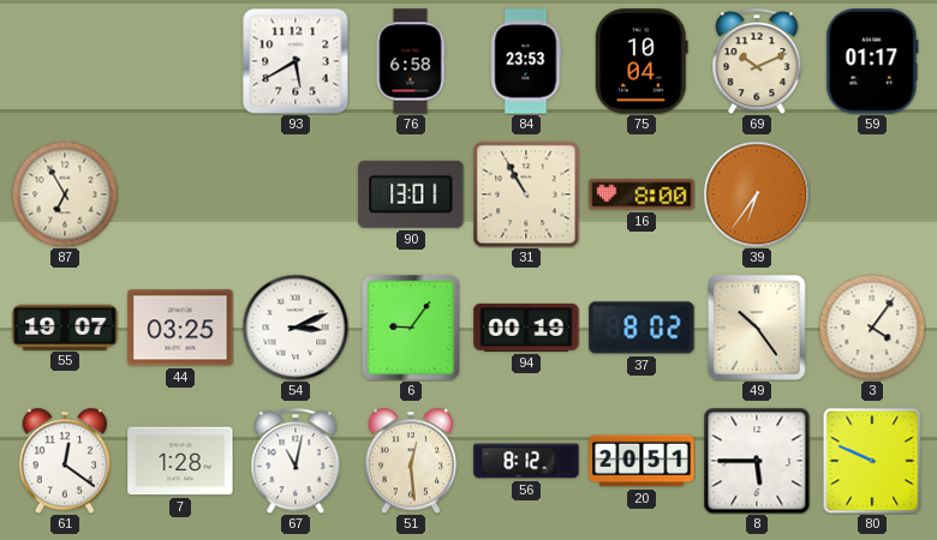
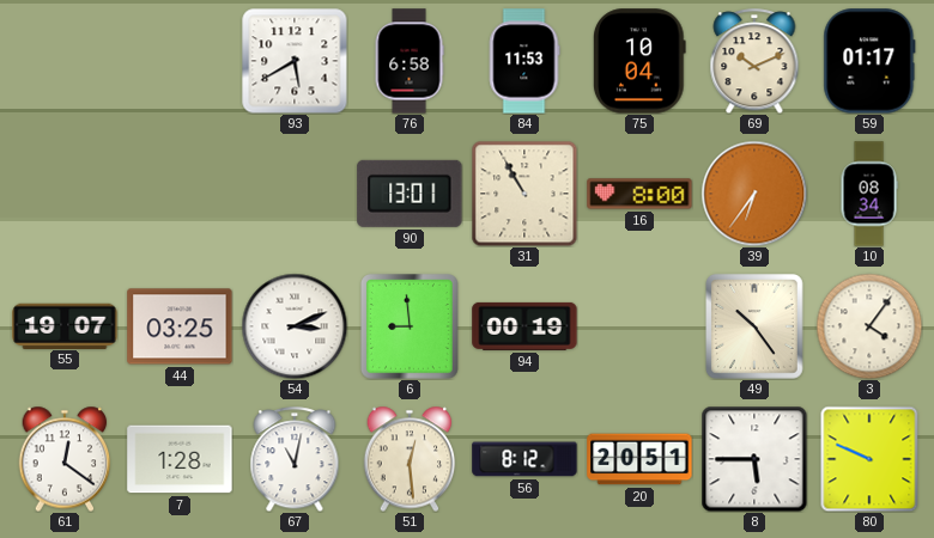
84: 23:53 -> 11:53
87: 6:55 -> none
10: none -> 08:34
6: 9:06 -> 8:59
37: 8:02 -> none
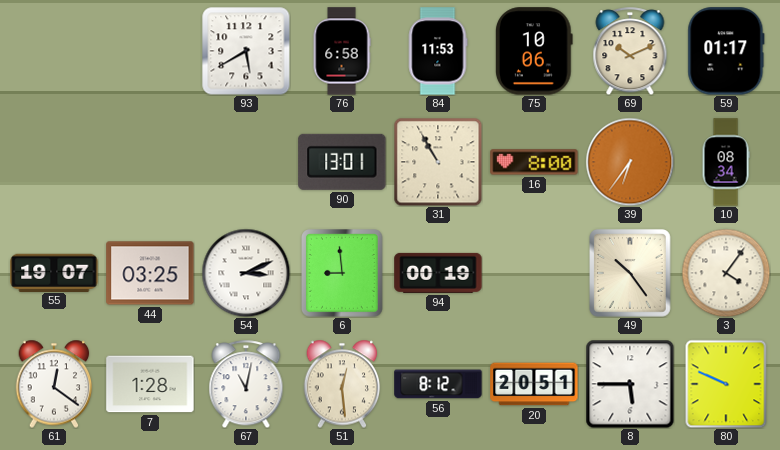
75: 10:04 -> 10:06
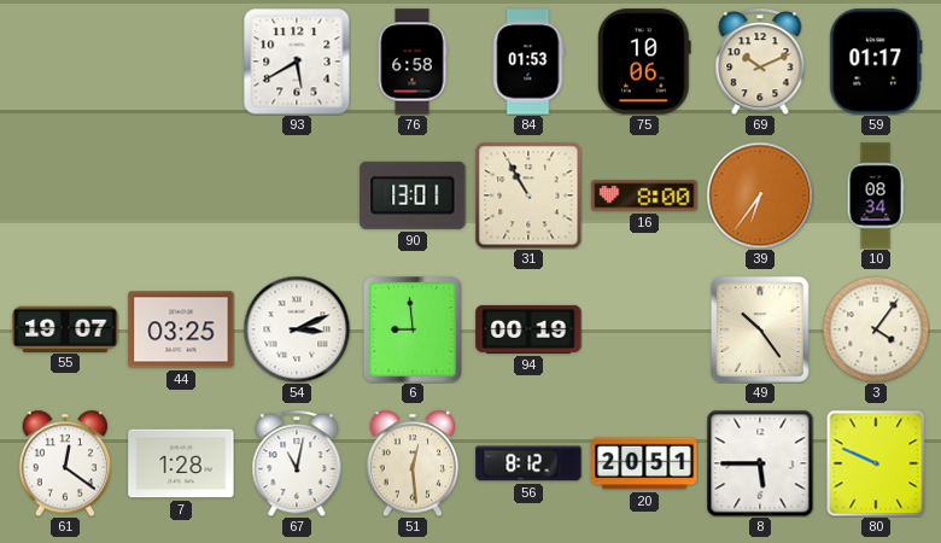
84: 11:53 -> 01:53
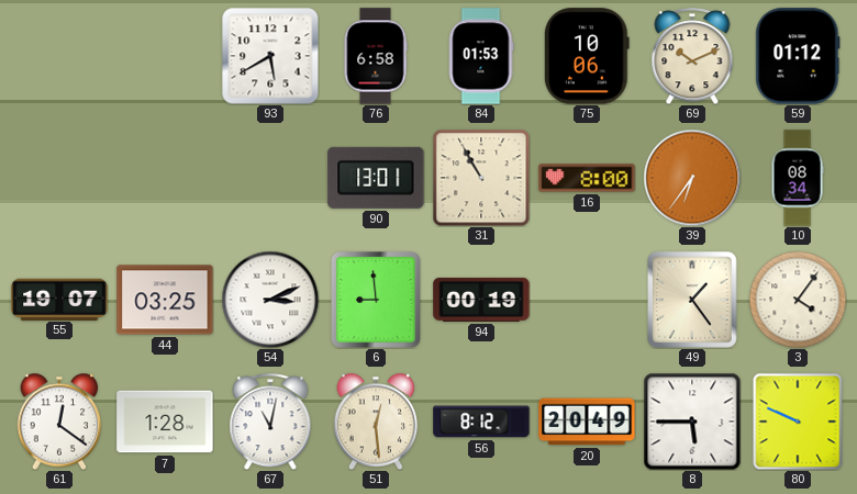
59: 01:17 -> 01:12
49: 10:24 -> 1:24
20: 20:51 -> 20:49
